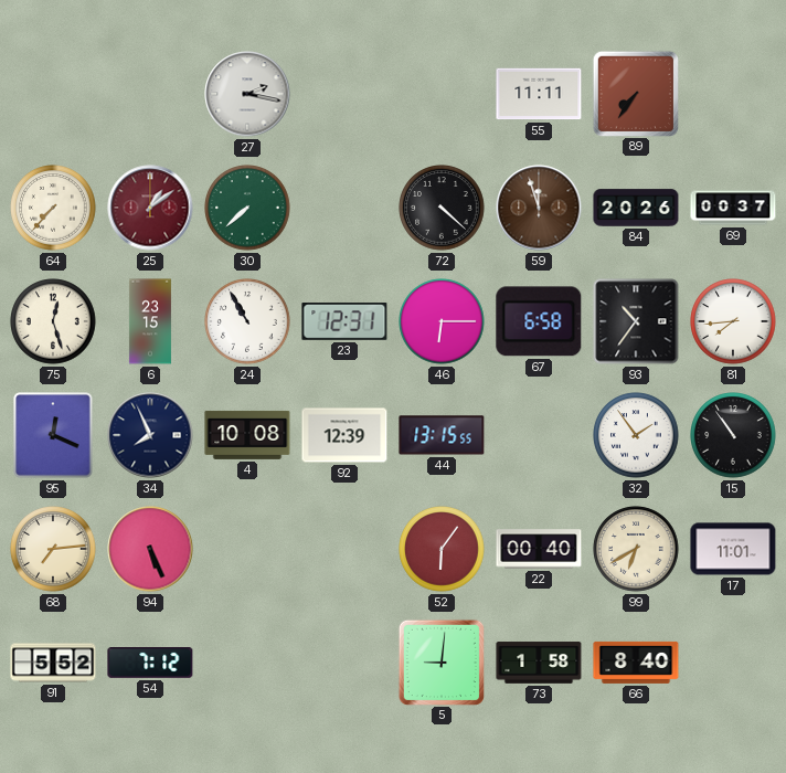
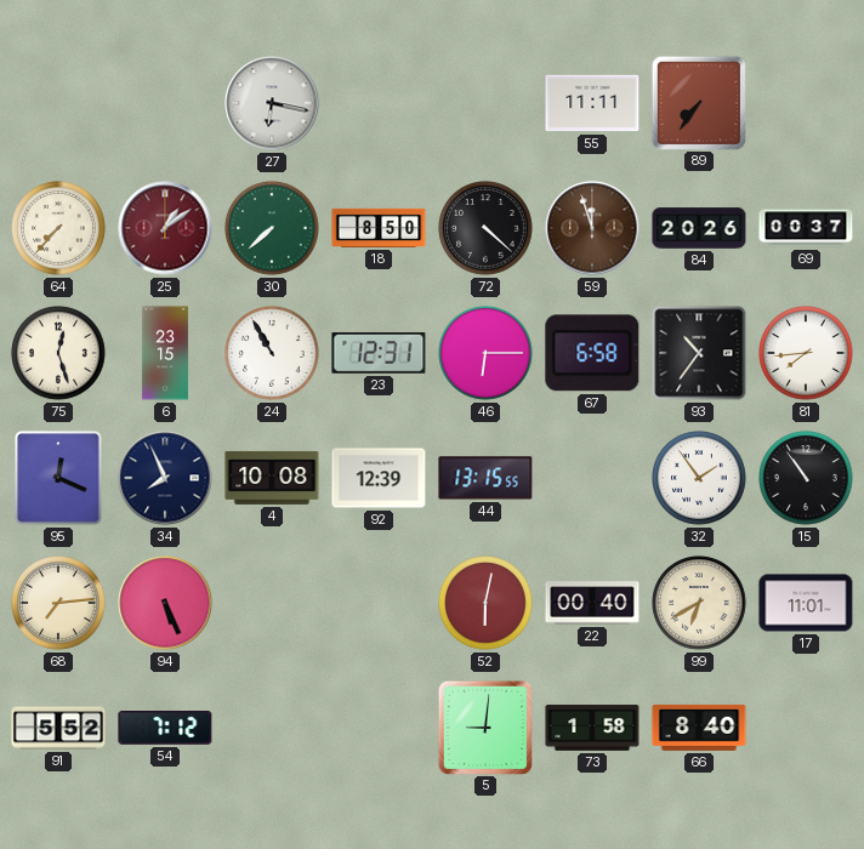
27: 2:17 -> 6:17
18: none -> 8:50
52: 6:06 -> 6:02
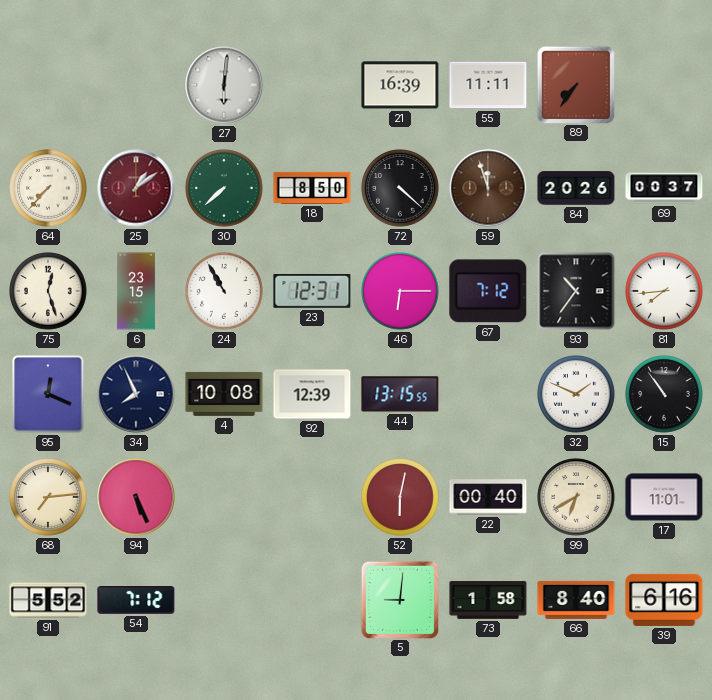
27: 6:17 -> 6:01
21: none -> 16:39
67: 6:58 -> 7:12
32: 1:54 -> 1:49
39: none -> 6:16
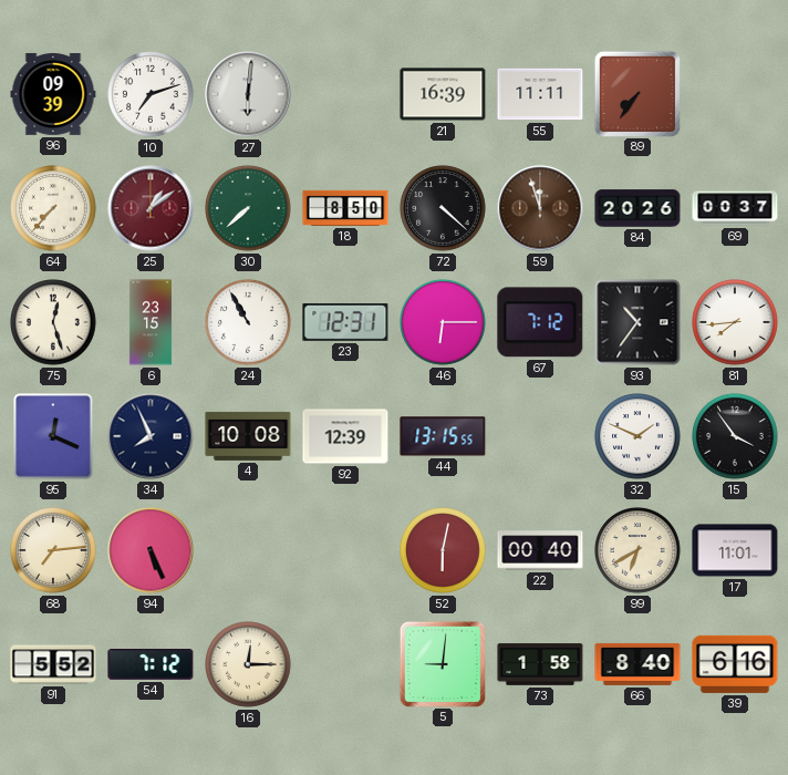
96: none -> 09:39
10: none -> 7:12
15: 10:54 -> 3:54
16: none -> 12:15
